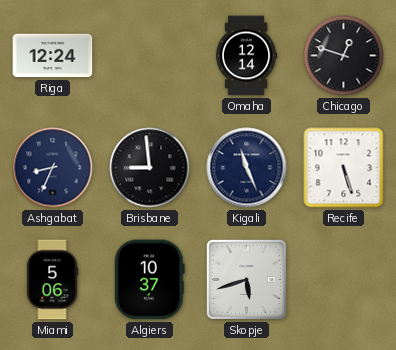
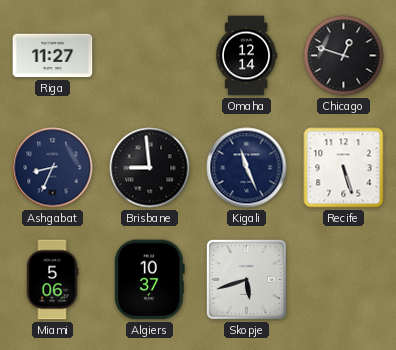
Riga: 12:24 -> 11:27
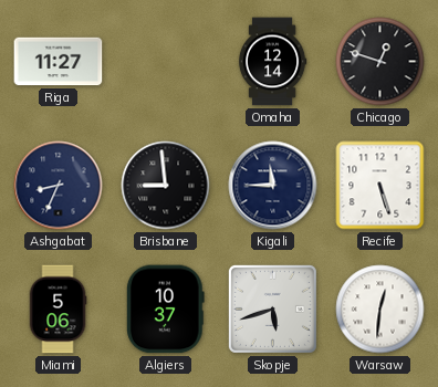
Kigali: 11:26 -> 11:45
Warsaw: none -> 12:31
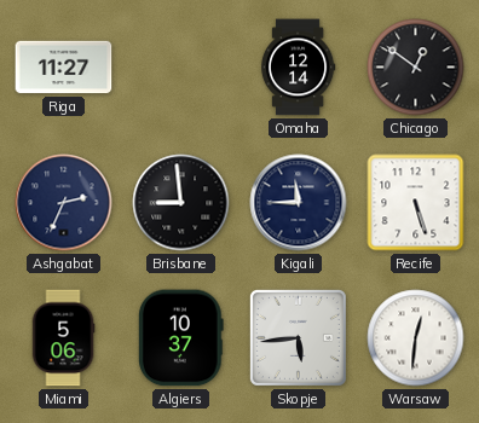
Chicago: 12:48 -> 12:51
Ashgabat: 8:34 -> 2:34
Skopje: 5:42 -> 5:44
